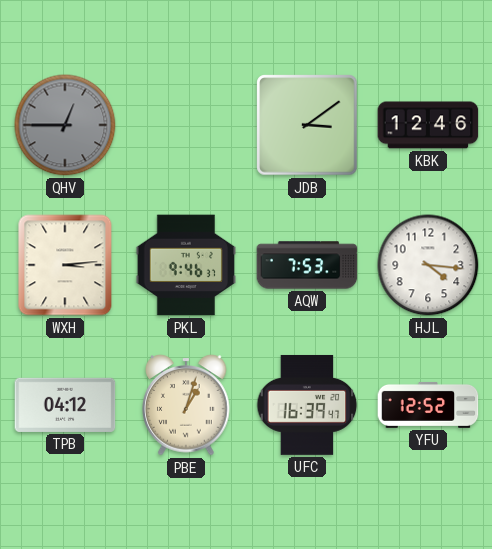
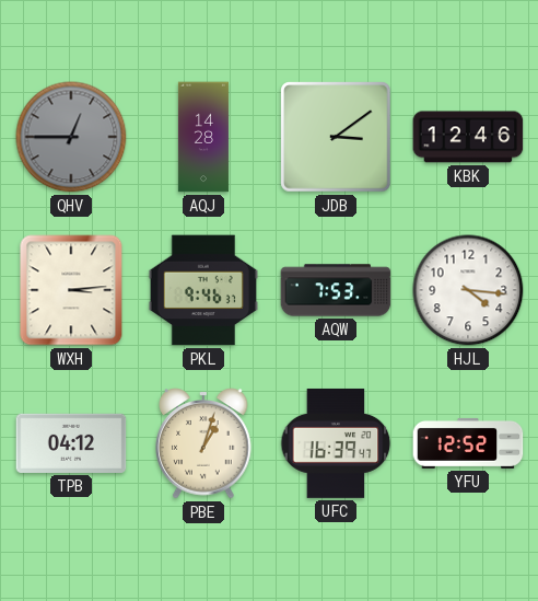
AQJ: none -> 14:28
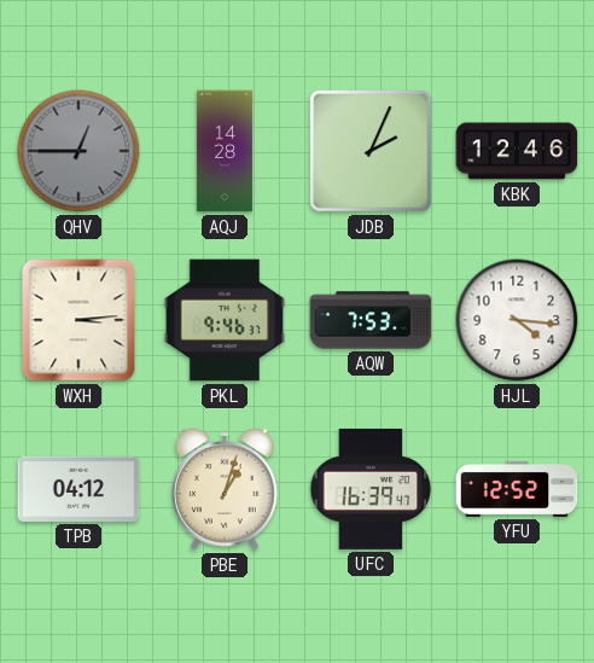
JDB: 3:09 -> 2:04
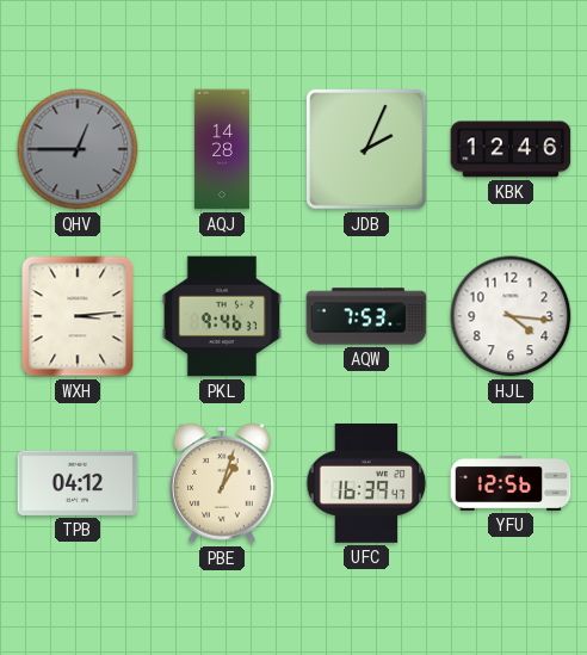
YFU: 12:52 -> 12:56
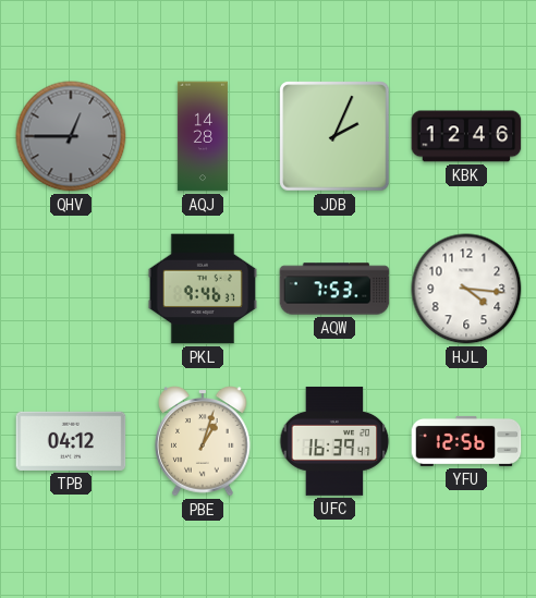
WXH: 3:14 -> none
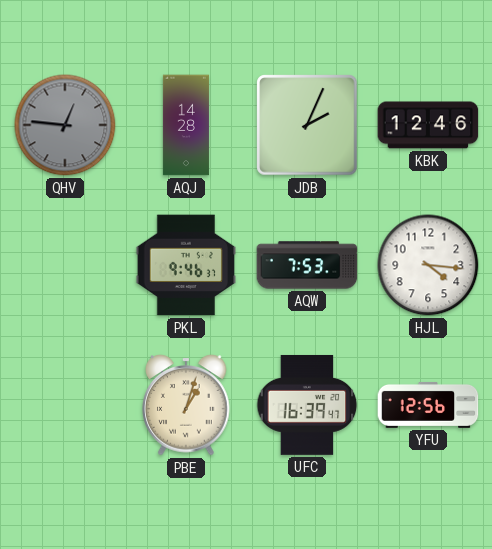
QHV: 12:45 -> 12:46
TPB: 04:12 -> none
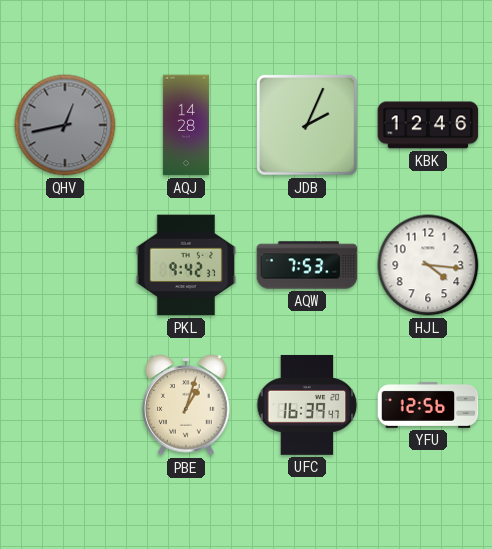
QHV: 12:46 -> 12:43
PKL: 9:46 -> 9:42
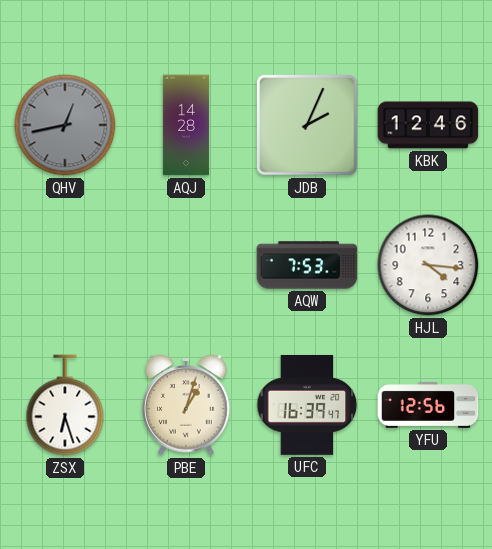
PKL: 9:42 -> none
ZSX: none -> 6:27
